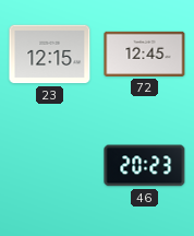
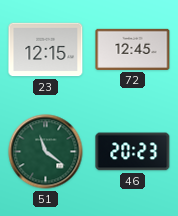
51: none -> 11:21
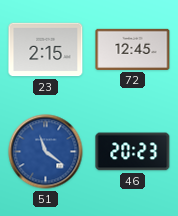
23: 12:15 -> 2:15
51 dial: green -> blue
